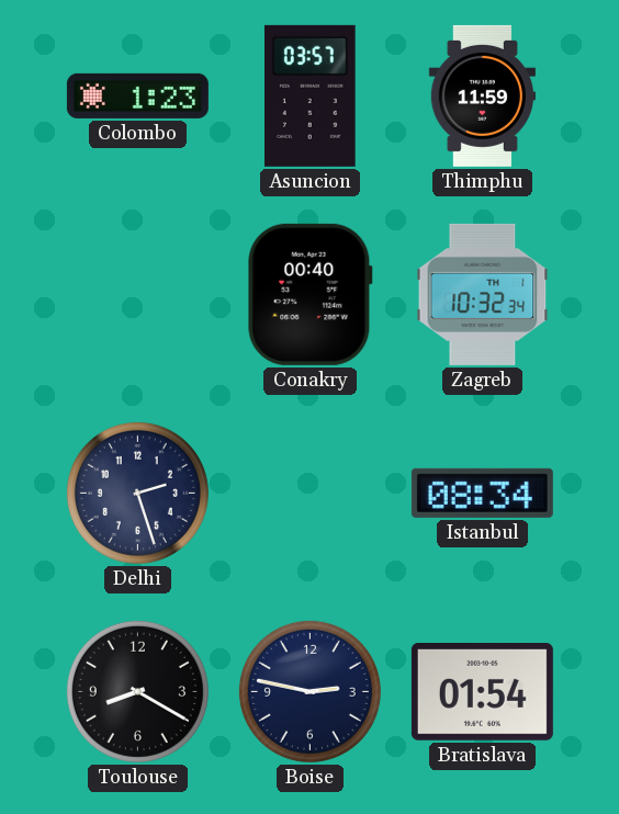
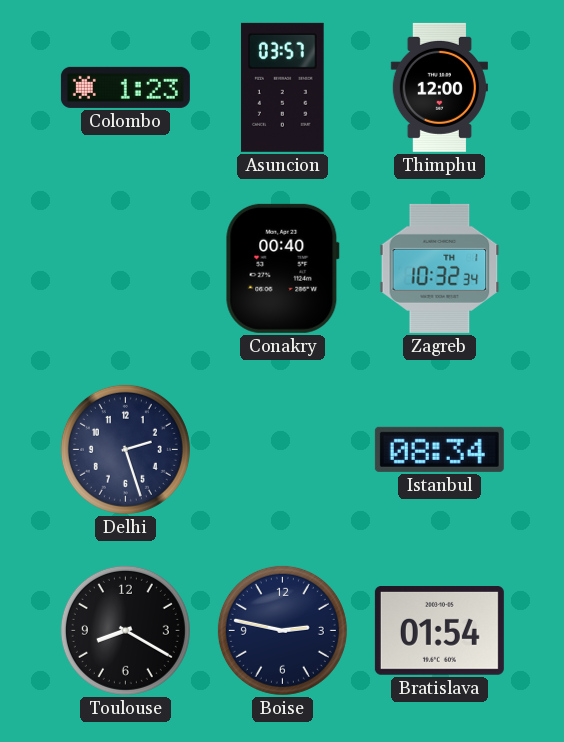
Thimphu: 11:59 -> 12:00
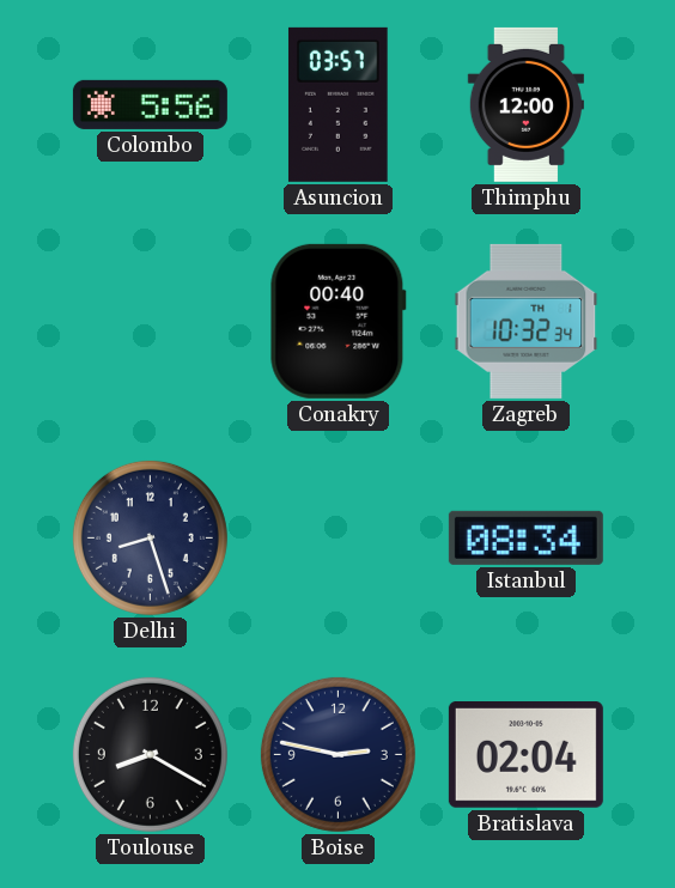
Colombo: 1:23 -> 5:56
Delhi: 2:27 -> 8:27
Bratislava: 01:54 -> 02:04
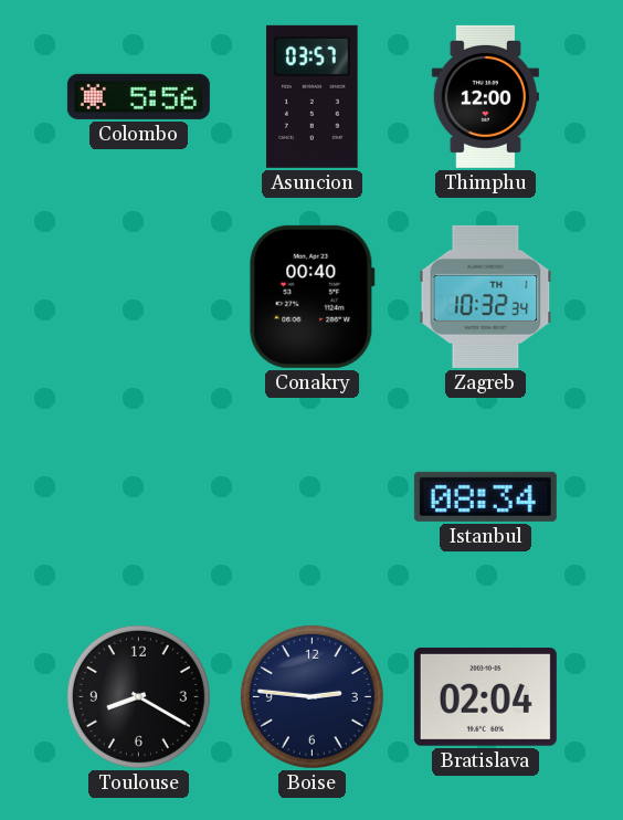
Delhi: 8:27 -> none
Boise: 2:47 -> 2:46
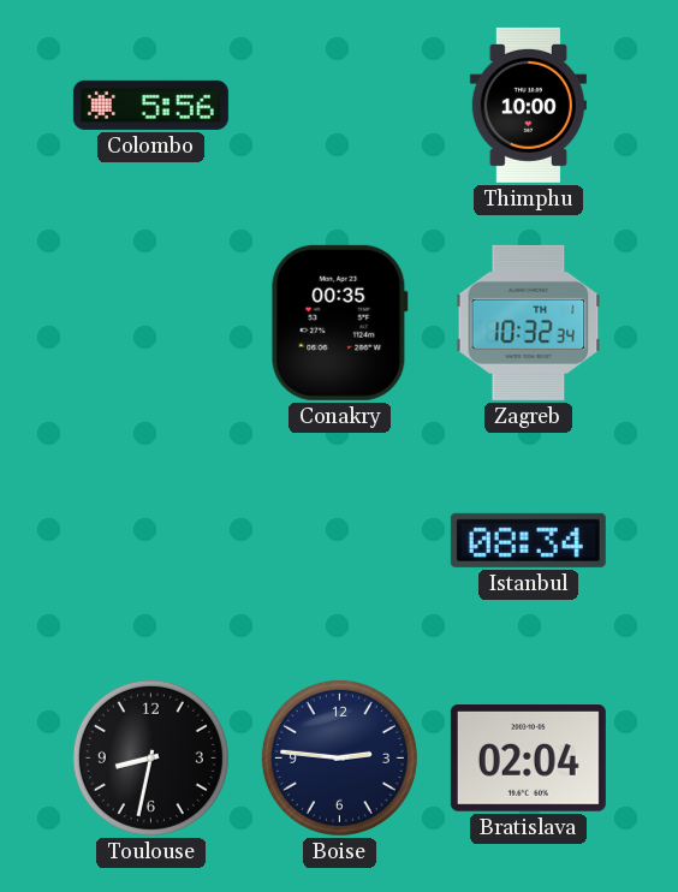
Asuncion: 03:57 -> none
Thimphu: 12:00 -> 10:00
Conakry: 00:40 -> 00:35
Toulouse: 8:20 -> 8:32
